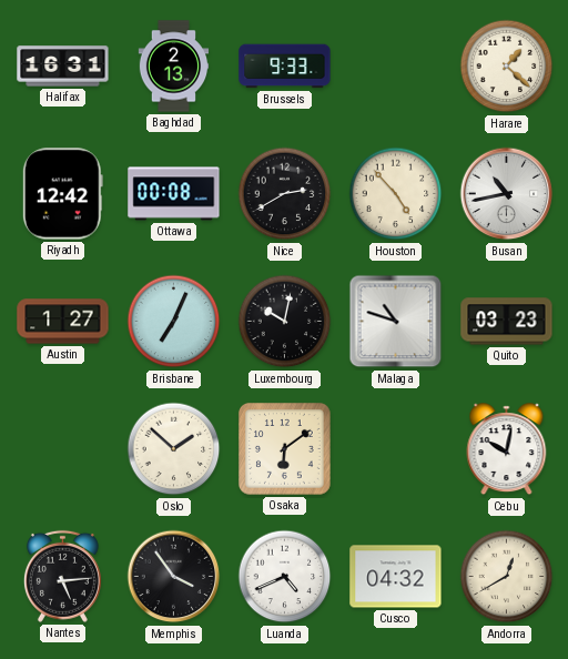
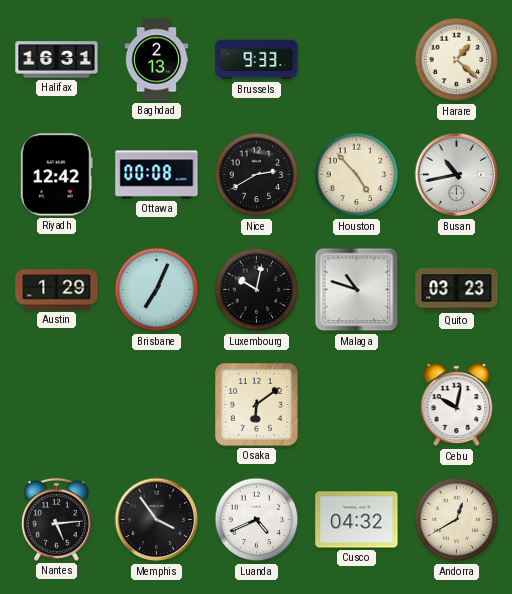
Austin: 1:27 -> 1:29
Oslo: 1:52 -> none
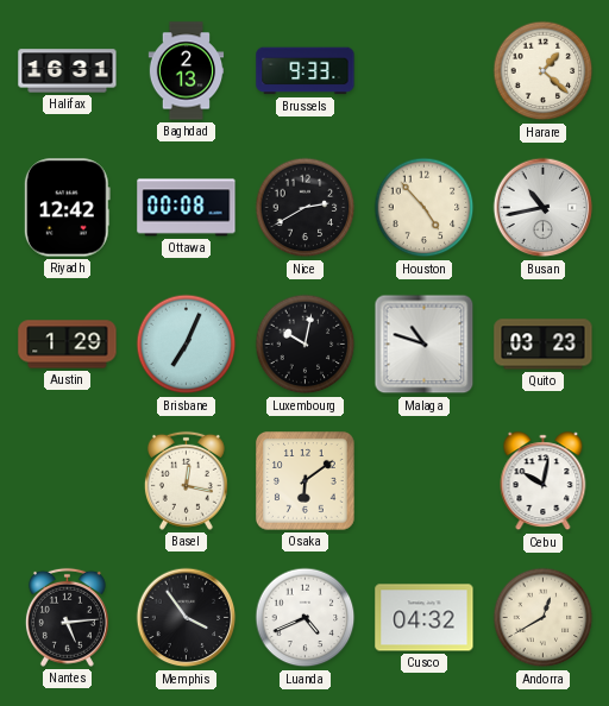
Basel: none -> 12:17
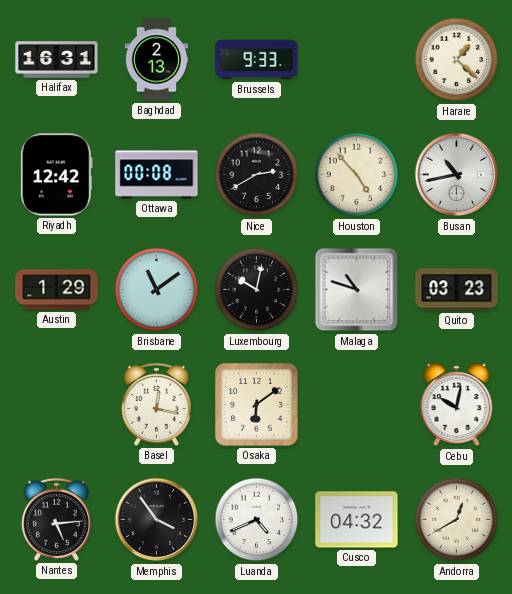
Brisbane: 7:04 -> 11:09
